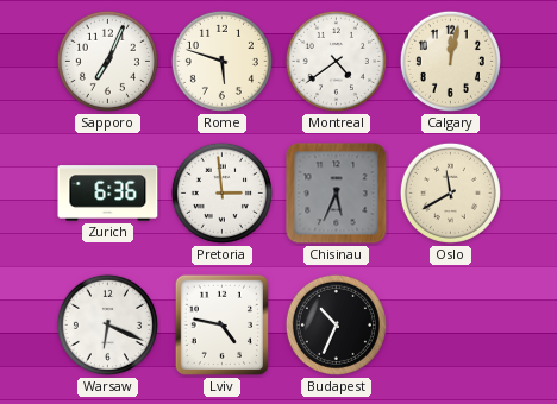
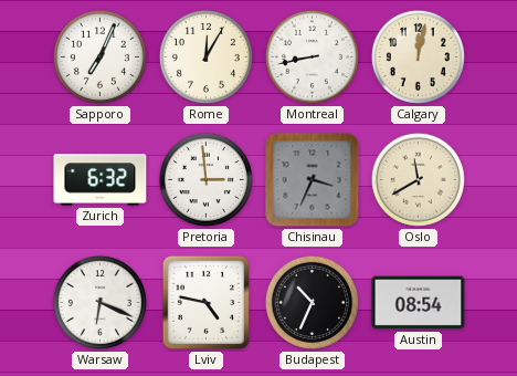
Rome: 5:48 -> 12:05
Montreal: 4:39 -> 8:43
Zurich: 6:36 -> 6:32
Chisinau: 5:34 -> 3:34
Austin: none -> 08:54
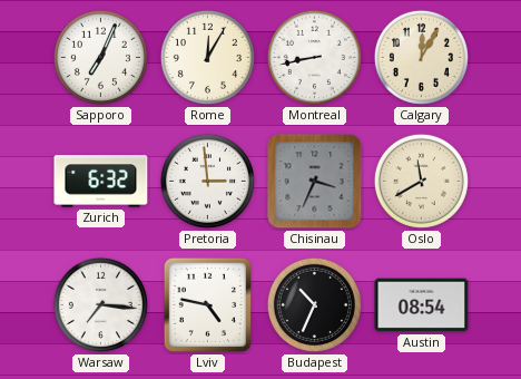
Calgary: 12:02 -> 12:05
Warsaw: 6:19 -> 7:16
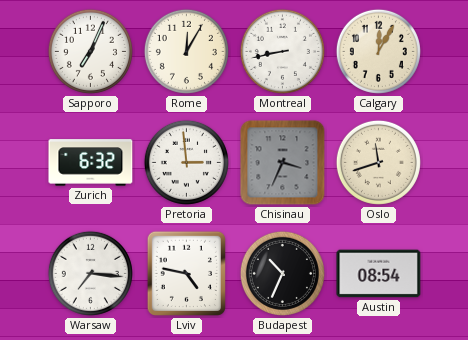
Oslo: 11:40 -> 11:42
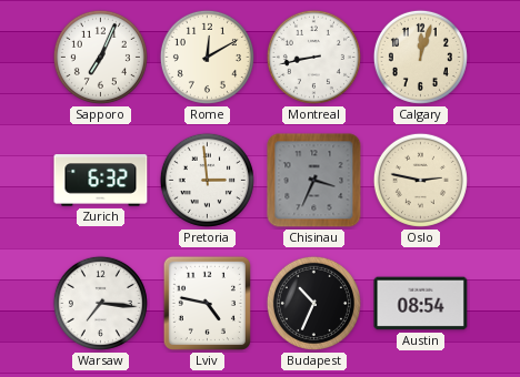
Rome: 12:05 -> 12:10
Calgary: 12:05 -> 12:03
Oslo: 11:42 -> 2:47
